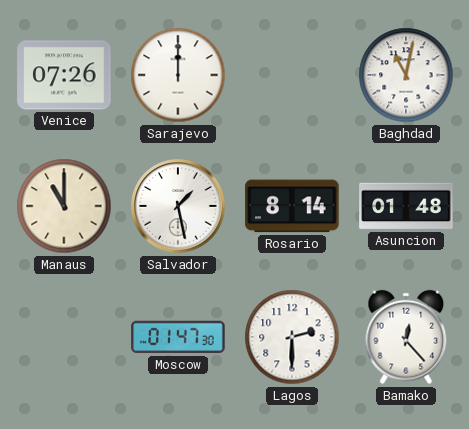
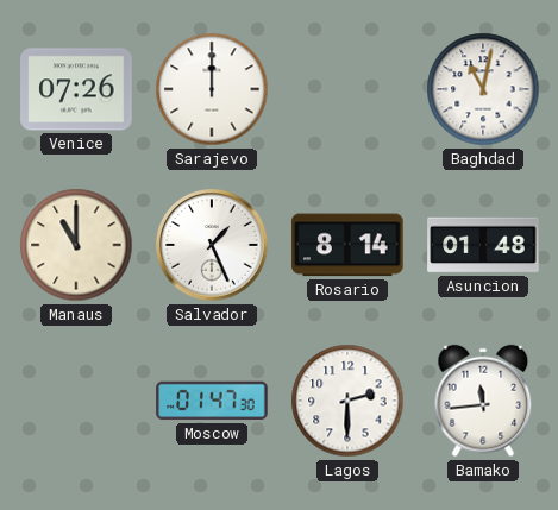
Salvador: 1:28 -> 1:26
Bamako: 12:23 -> 11:44
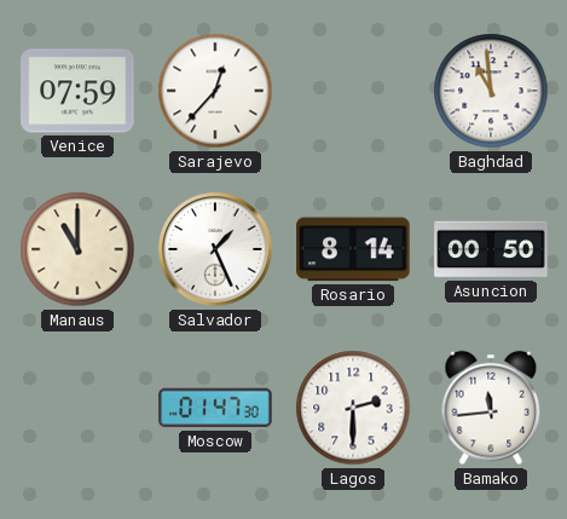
Venice: 07:26 -> 07:59
Sarajevo: 12:00 -> 12:37
Baghdad: 11:02 -> 10:59
Asuncion: 01:48 -> 00:50
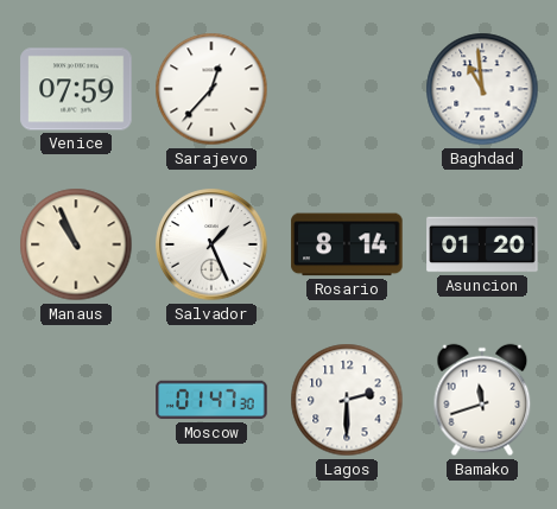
Manaus: 11:00 -> 10:56
Asuncion: 00:50 -> 01:20
Bamako: 11:44 -> 11:42
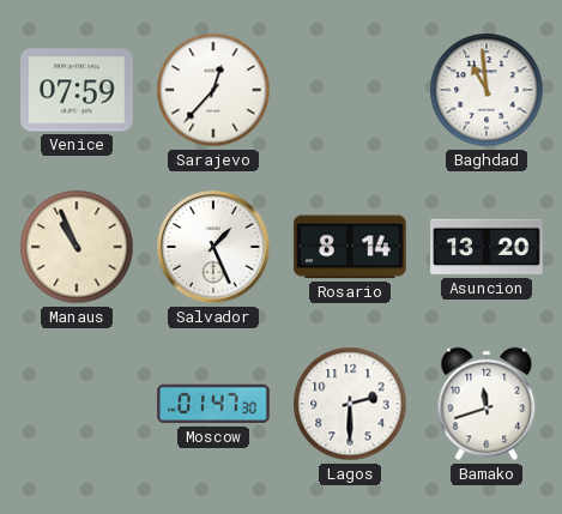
Asuncion: 01:20 -> 13:20
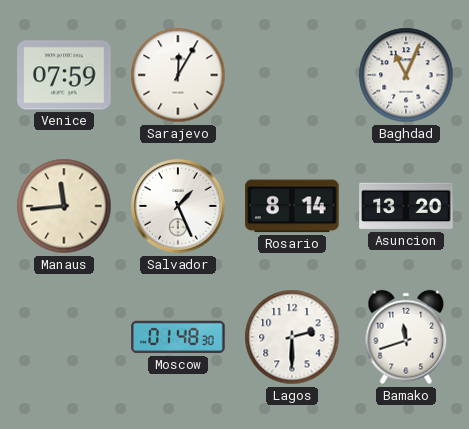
Sarajevo: 12:37 -> 12:05
Baghdad: 10:59 -> 11:04
Manaus: 10:56 -> 11:44
Moscow: 01:47 -> 01:48
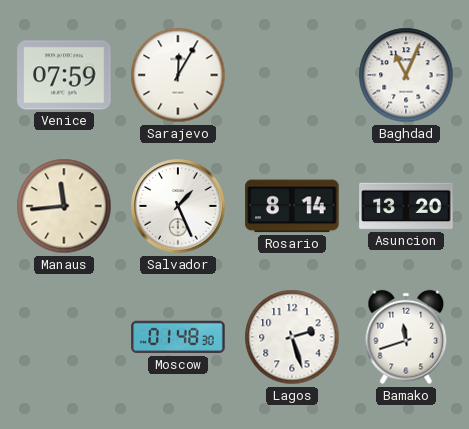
Lagos: 2:30 -> 2:27
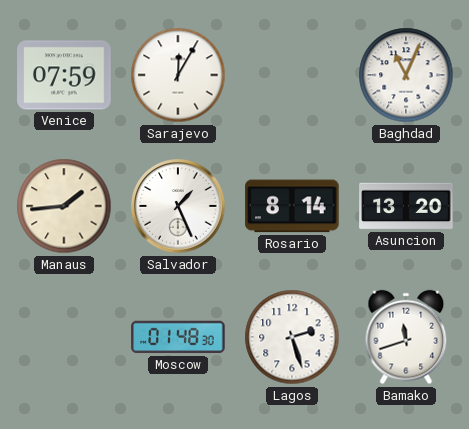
Manaus: 11:44 -> 1:44
